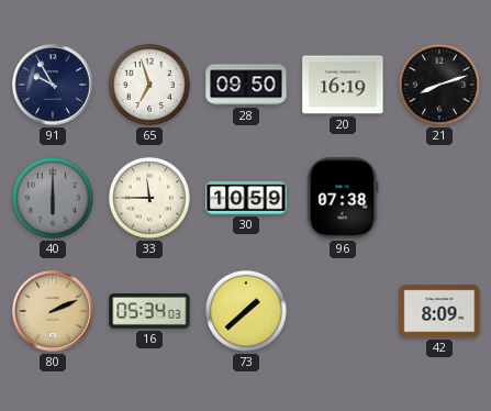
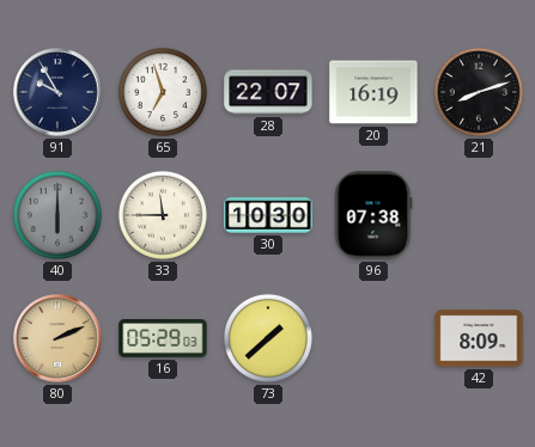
28: 09:50 -> 22:07
30: 10:59 -> 10:30
16: 05:34 -> 05:29
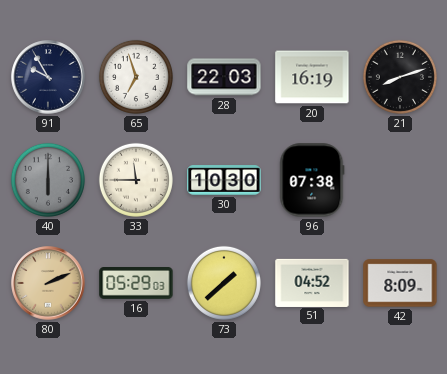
28: 22:07 -> 22:03
51: none -> 04:52
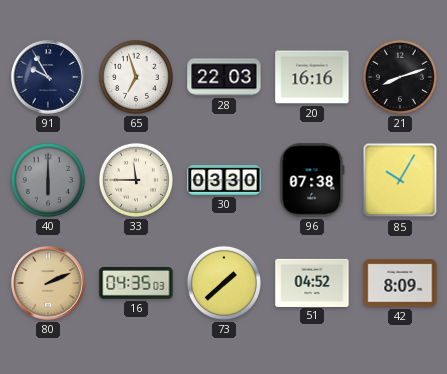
20: 16:19 -> 16:16
30: 10:30 -> 03:30
85: none -> 10:05
16: 05:29 -> 04:35
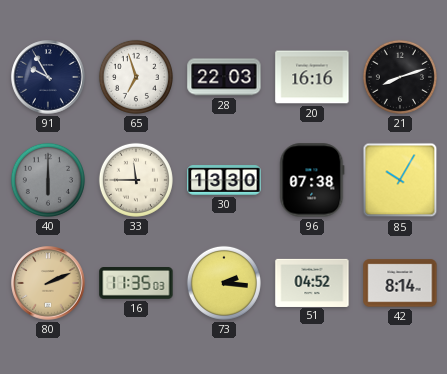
30: 03:30 -> 13:30
16: 04:35 -> 11:35
73: 1:38 -> 2:16
42: 8:09 -> 8:14
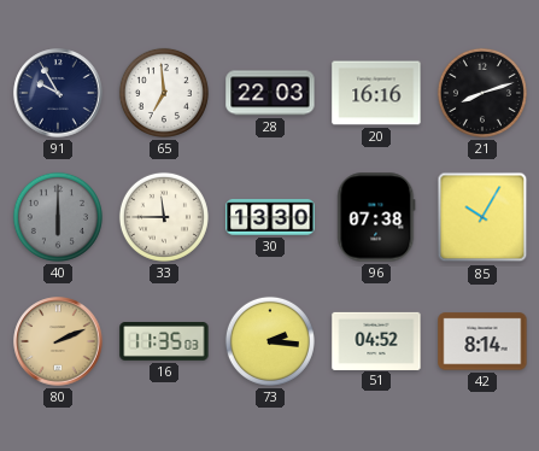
65: 6:57 -> 6:59
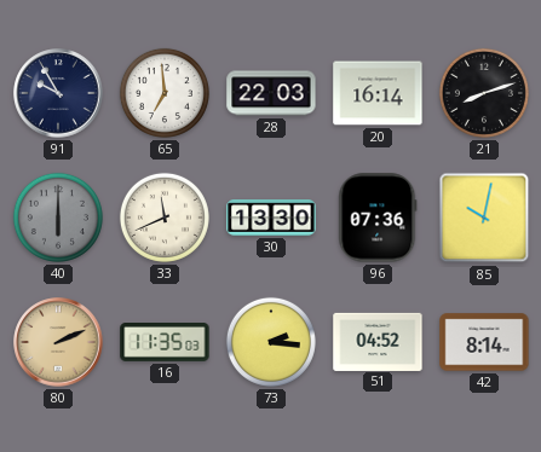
20: 16:16 -> 16:14
33: 11:45 -> 11:41
96: 07:38 -> 07:36
85: 10:05 -> 10:02
